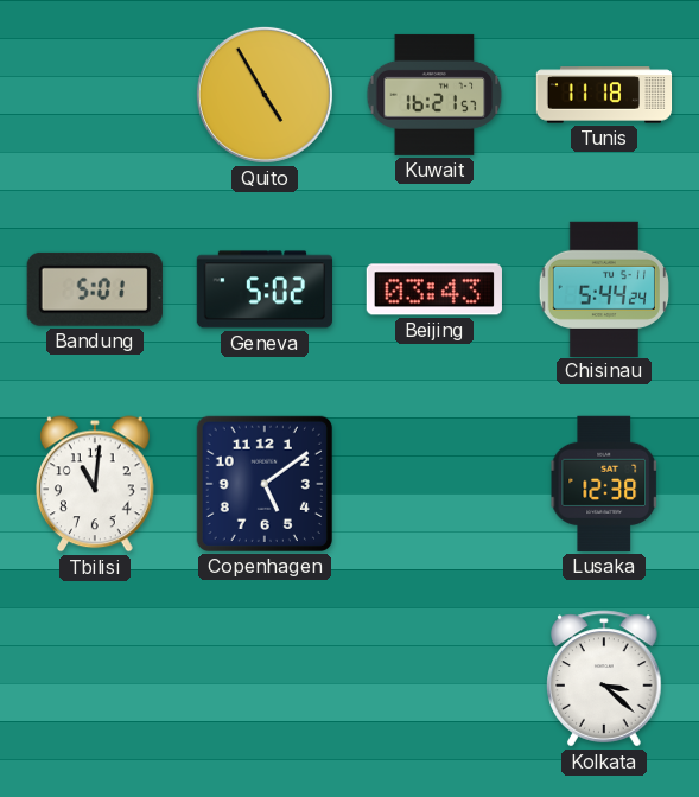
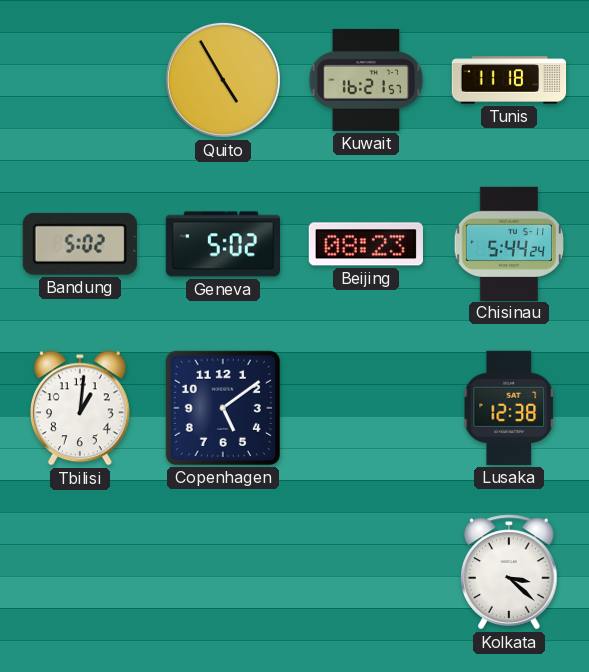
Bandung: 5:01 -> 5:02
Beijing: 03:43 -> 08:23
Tbilisi: 11:01 -> 1:01
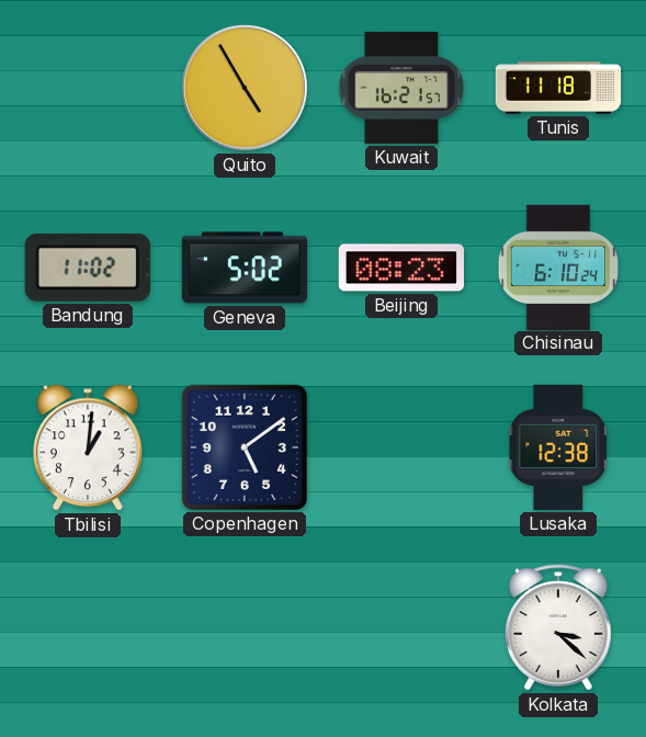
Bandung: 5:02 -> 11:02
Chisinau: 5:44 -> 6:10
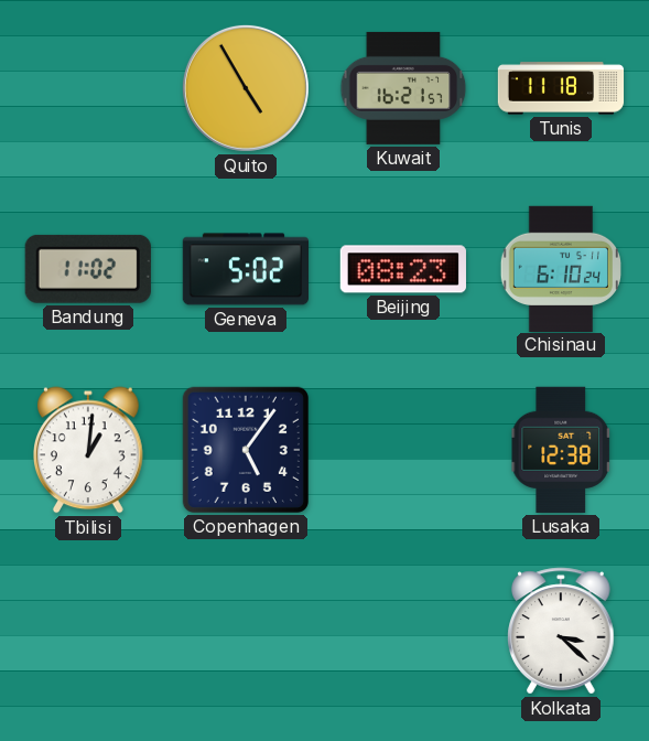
Copenhagen: 5:09 -> 5:06
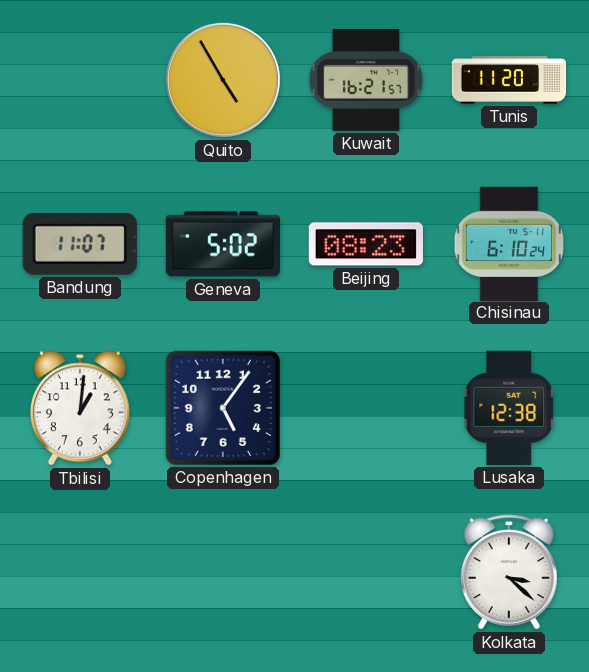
Tunis: 11:18 -> 11:20
Bandung: 11:02 -> 11:07
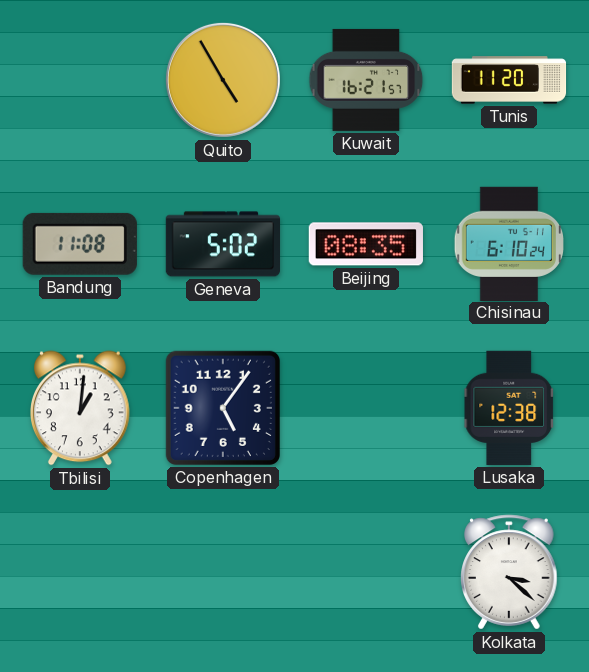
Bandung: 11:07 -> 11:08
Beijing: 08:23 -> 08:35
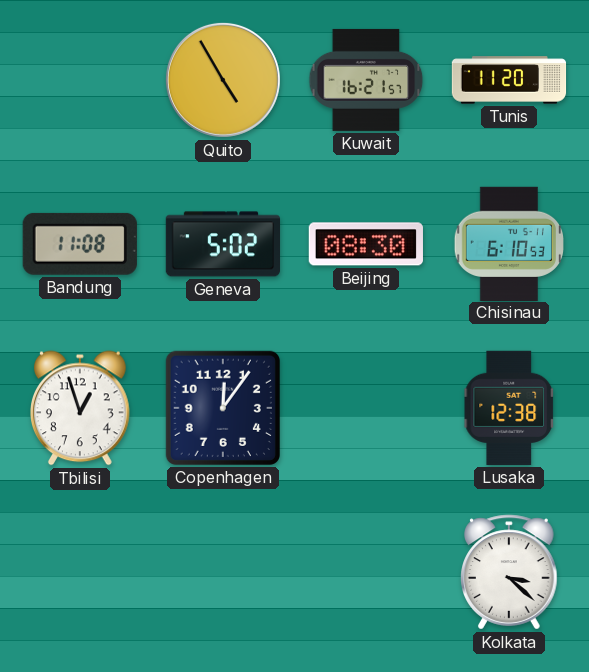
Beijing: 08:35 -> 08:30
Chisinau: 6:10:24 -> 6:10:53
Tbilisi: 1:01 -> 12:57
Copenhagen: 5:06 -> 12:06
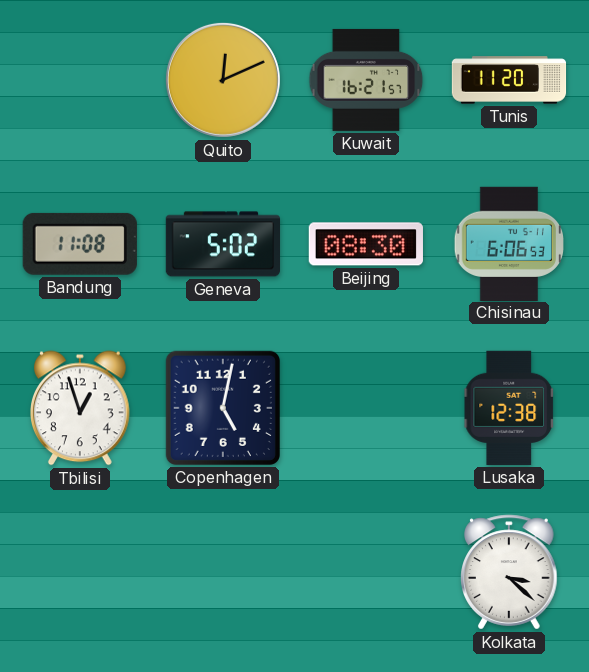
Quito: 4:55 -> 12:11
Chisinau: 6:10 -> 6:06
Copenhagen: 12:06 -> 5:02
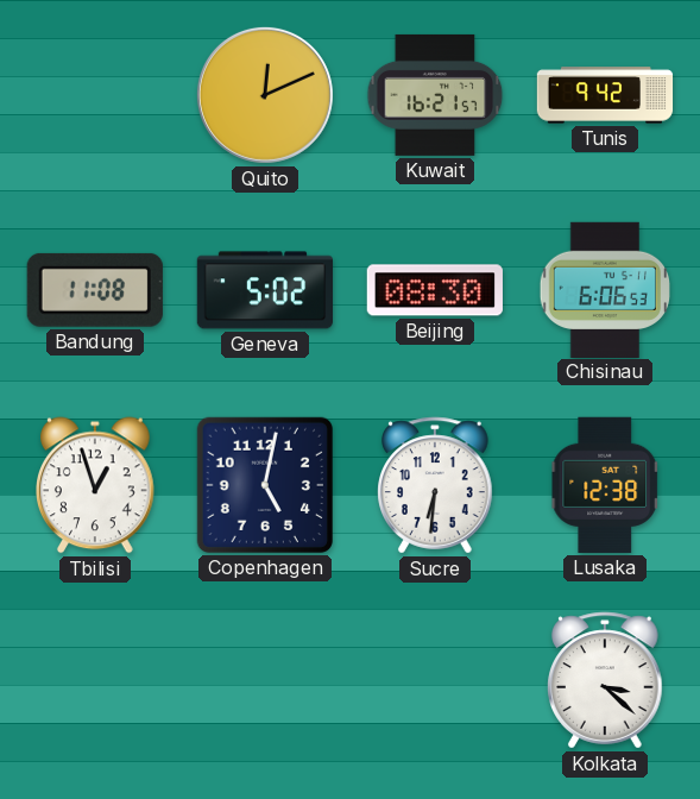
Tunis: 11:20 -> 9:42
Sucre: none -> 6:31
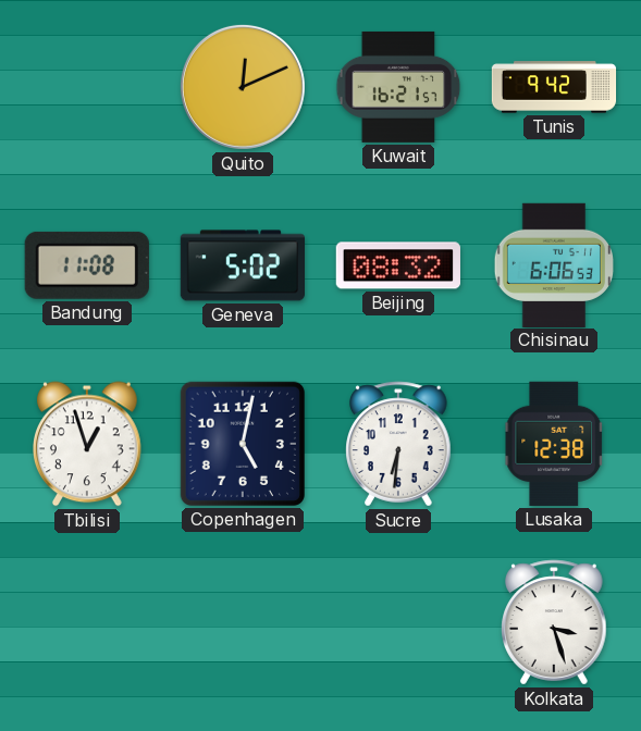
Beijing: 08:30 -> 08:32
Kolkata: 3:22 -> 3:27
